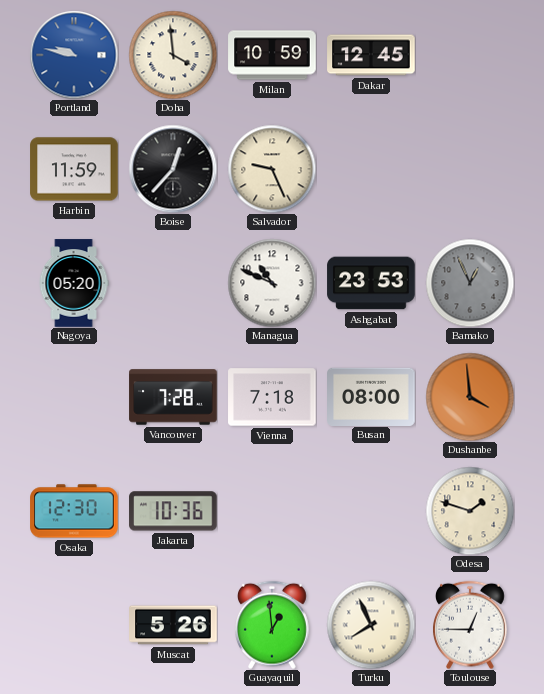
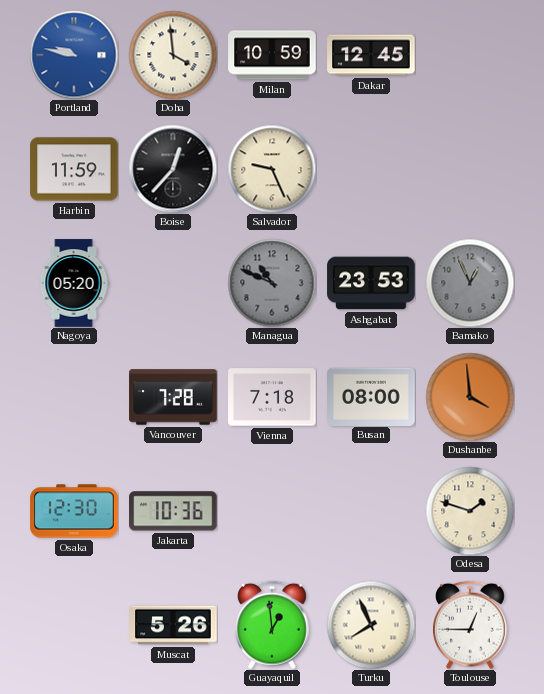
Managua dial: white -> grey
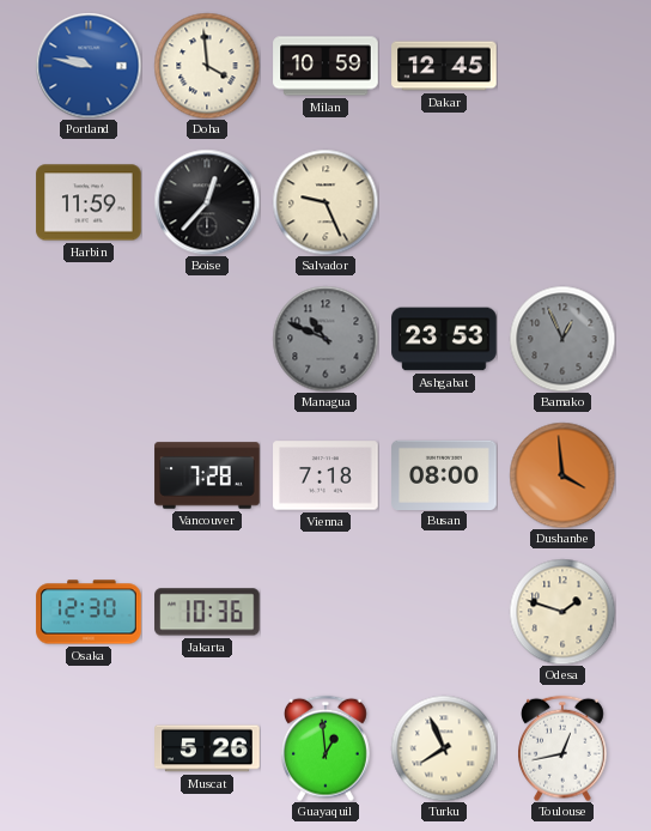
Nagoya: 05:20 -> none
Toulouse: 12:45 -> 12:43
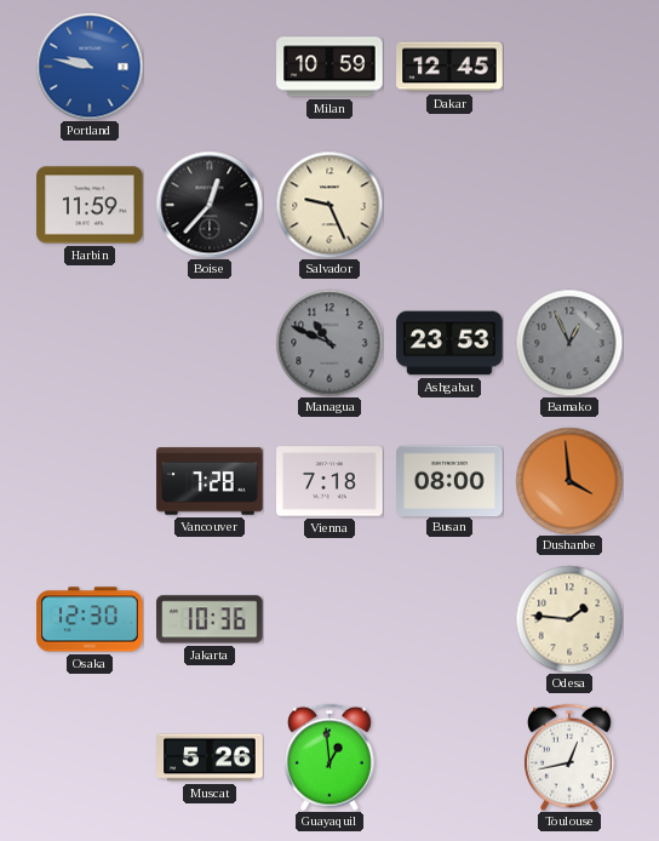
Doha: 3:59 -> none
Odesa: 1:48 -> 1:46
Turku: 7:56 -> none
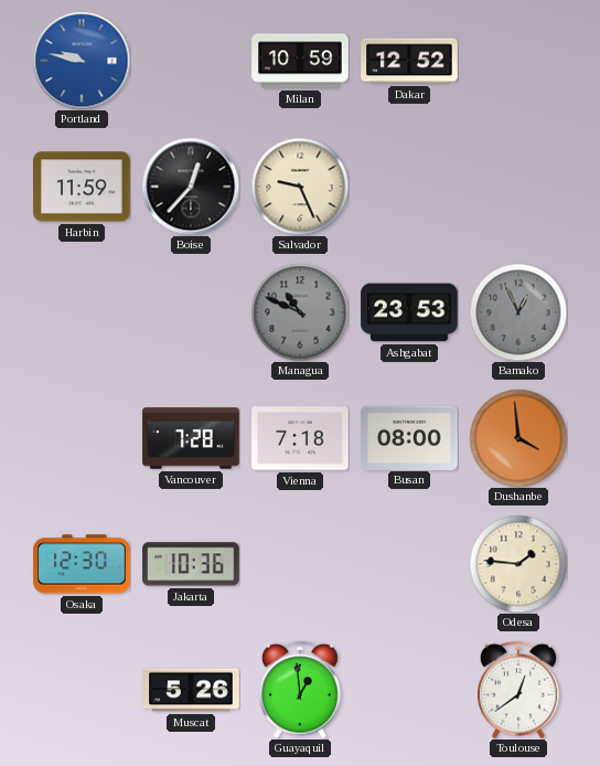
Dakar: 12:45 -> 12:52
Toulouse: 12:43 -> 12:39
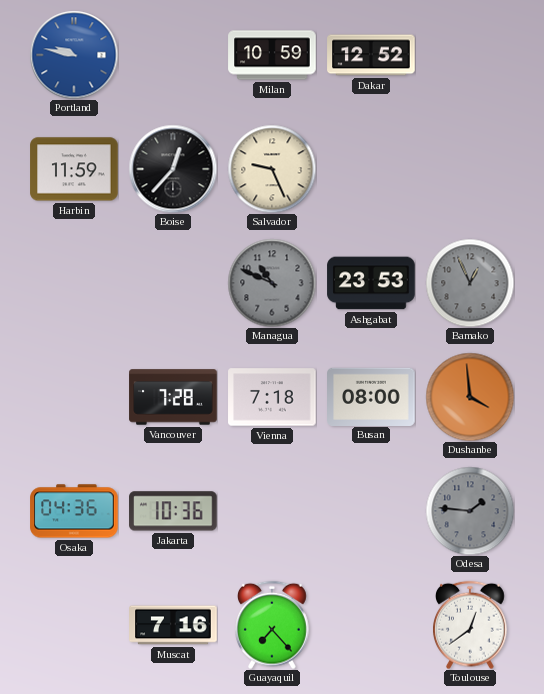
Osaka: 12:30 -> 04:36
Odesa dial: cream -> grey
Muscat: 5:26 -> 7:16
Guayaquil: 12:59 -> 7:23
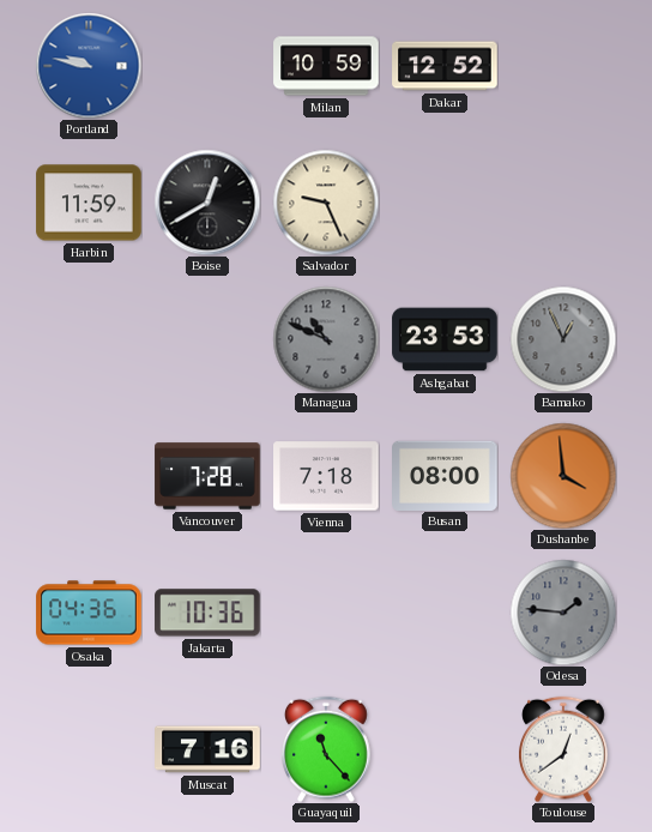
Boise: 12:37 -> 12:40
Guayaquil: 7:23 -> 11:23
